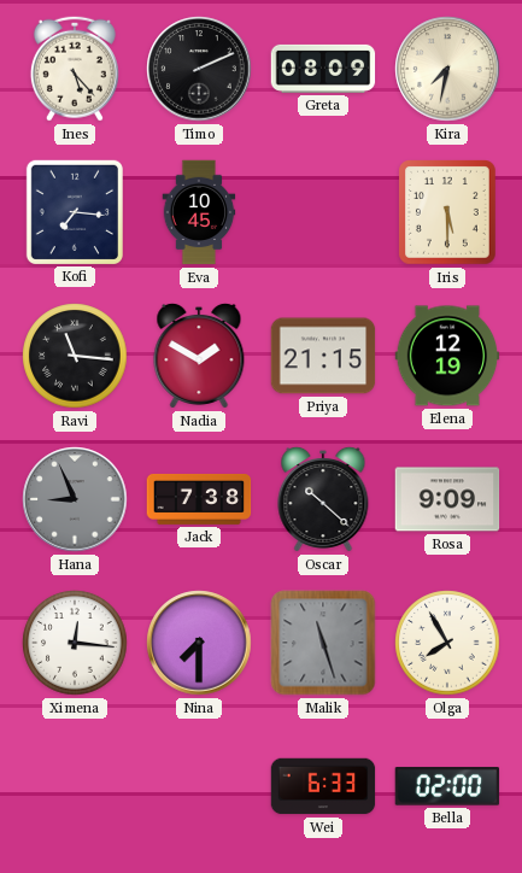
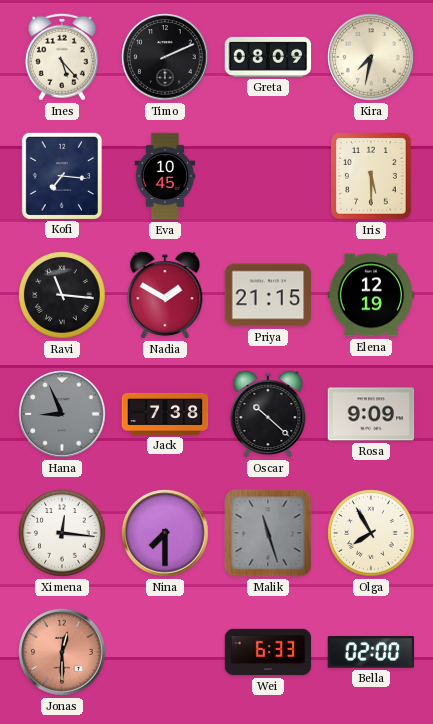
Jonas: none -> 12:30
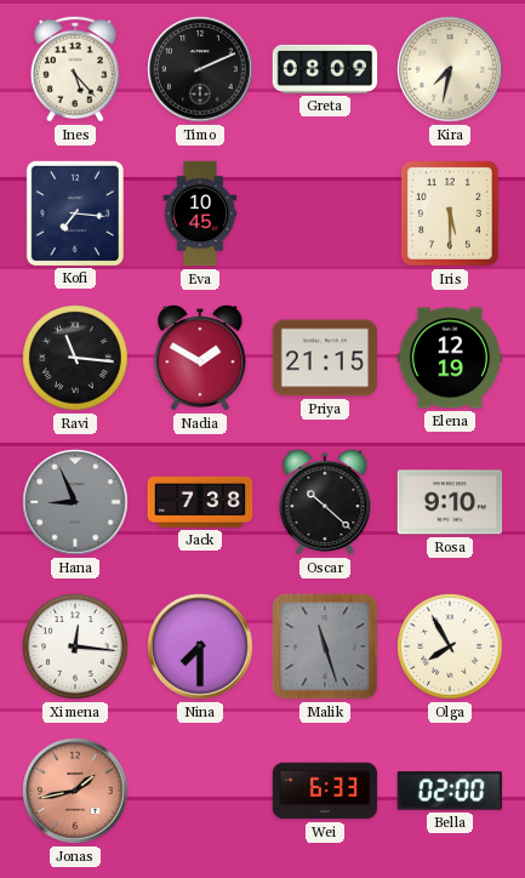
Rosa: 9:09 -> 9:10
Jonas: 12:30 -> 1:43
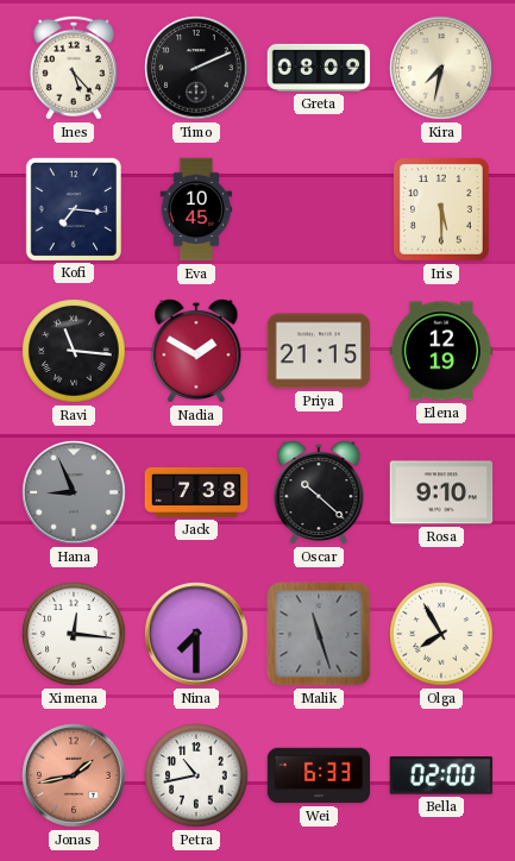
Petra: none -> 10:43
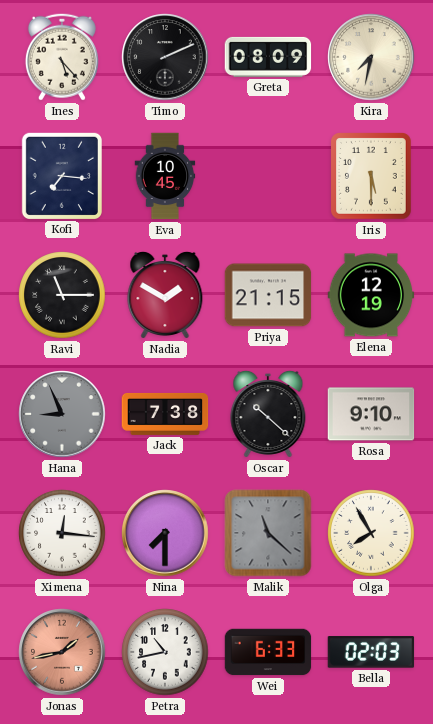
Ravi: 11:16 -> 11:15
Malik: 11:27 -> 11:22
Bella: 02:00 -> 02:03
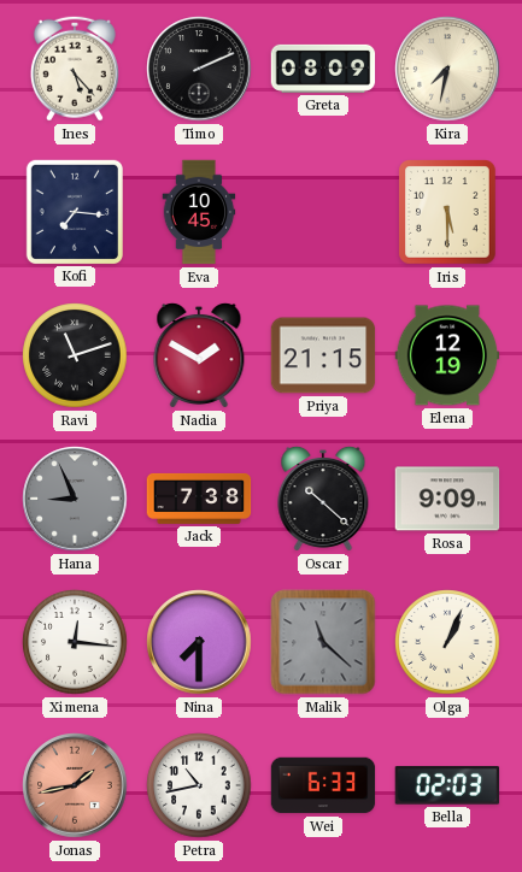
Ravi: 11:15 -> 11:12
Rosa: 9:10 -> 9:09
Olga: 7:55 -> 1:04
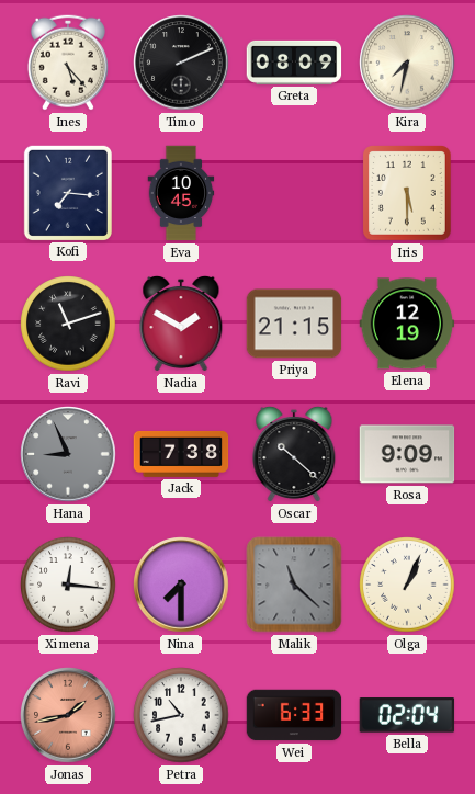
Bella: 02:03 -> 02:04
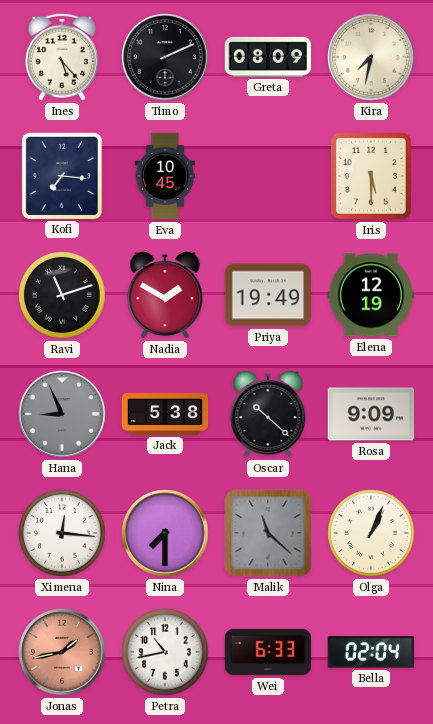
Priya: 21:15 -> 19:49
Jack: 7:38 -> 5:38
